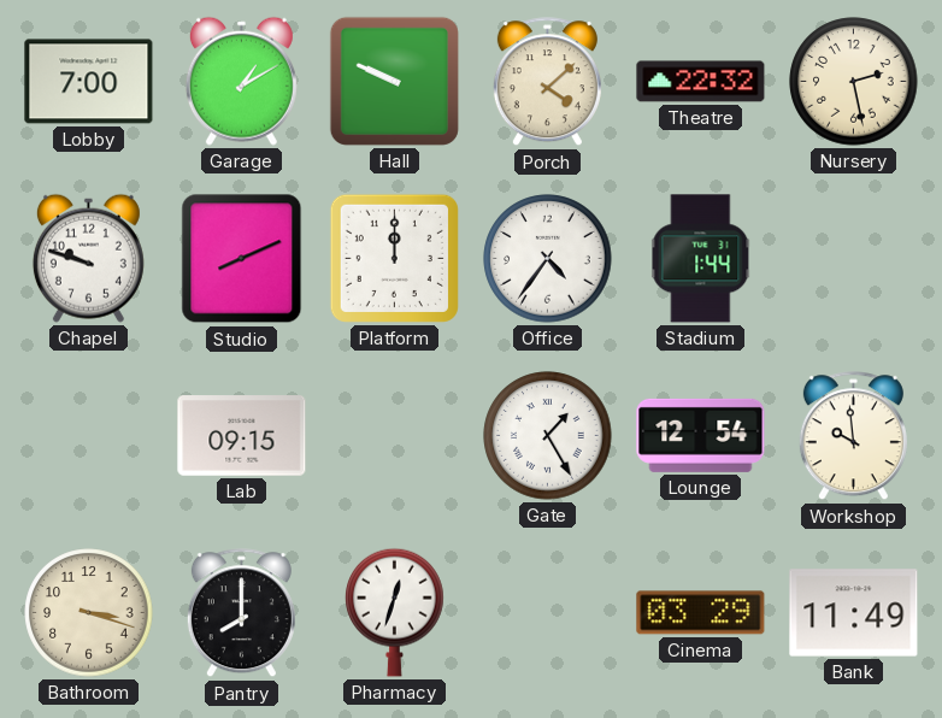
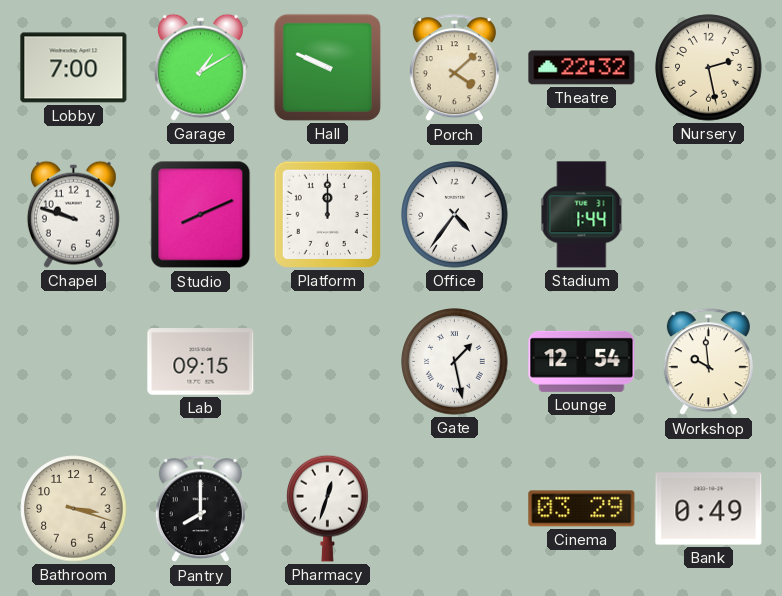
Gate: 1:25 -> 1:28
Bank: 11:49 -> 0:49
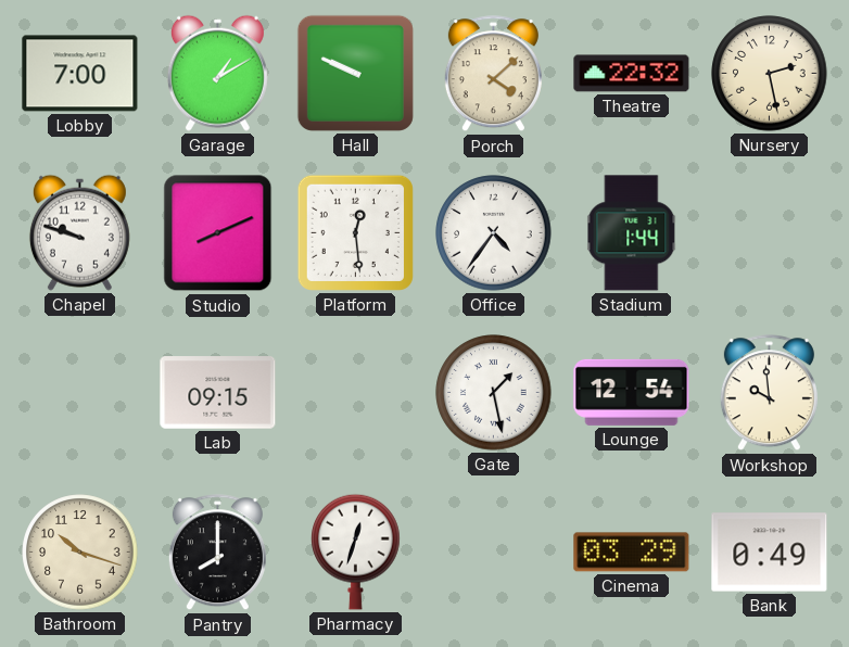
Platform: 12:00 -> 12:29
Bathroom: 3:18 -> 10:18
